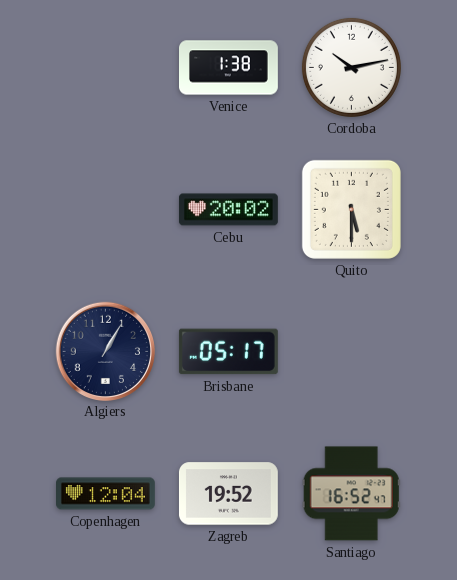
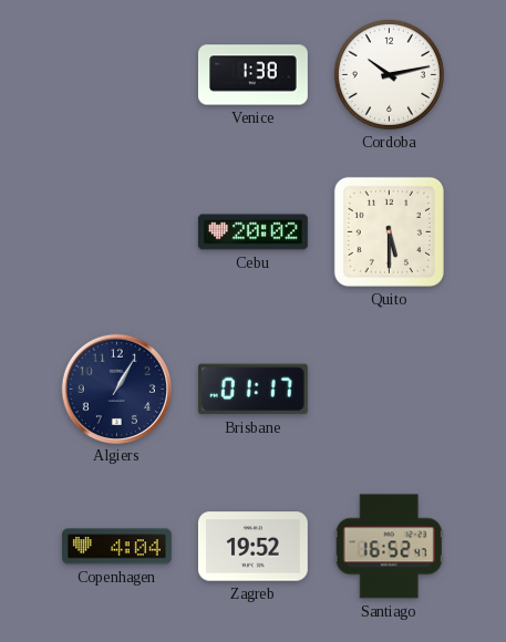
Brisbane: 05:17 -> 01:17
Copenhagen: 12:04 -> 4:04
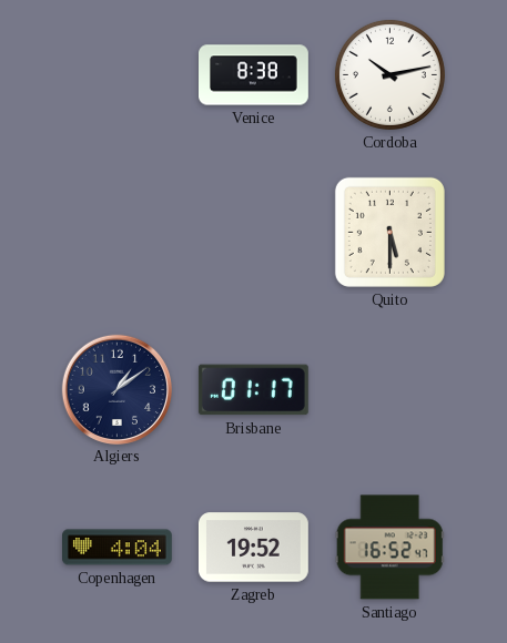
Venice: 1:38 -> 8:38
Cebu: 20:02 -> none
Algiers: 1:05 -> 1:09
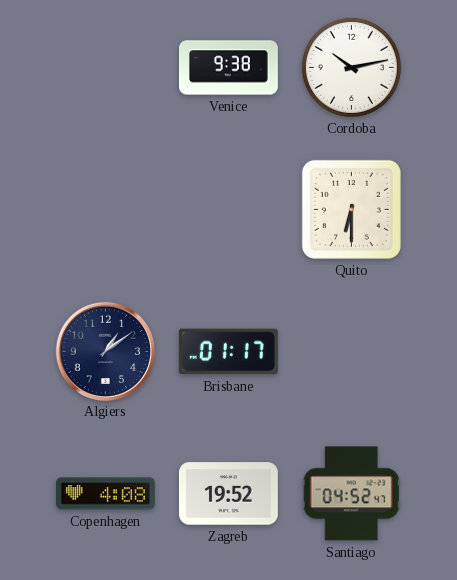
Venice: 8:38 -> 9:38
Quito: 5:30 -> 6:30
Copenhagen: 4:04 -> 4:08
Santiago: 16:52 -> 04:52
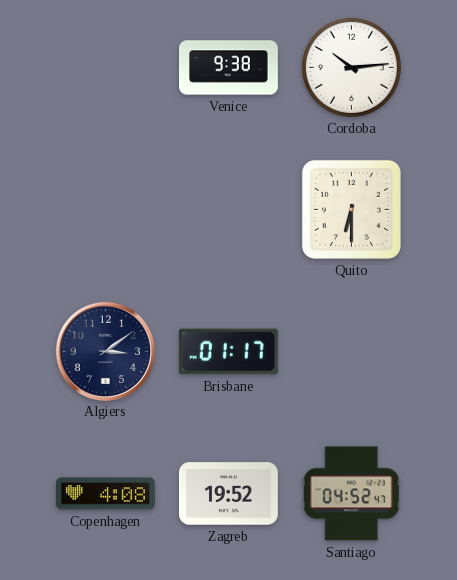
Cordoba: 10:13 -> 10:14
Algiers: 1:09 -> 3:09
